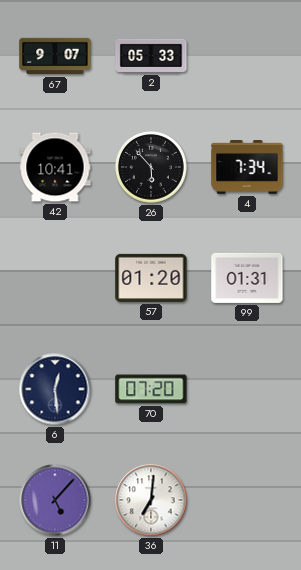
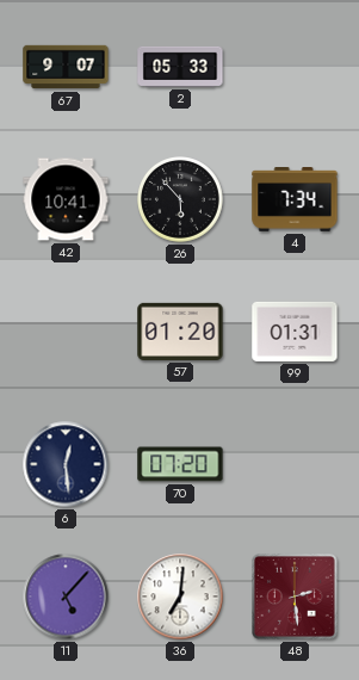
48: none -> 2:29
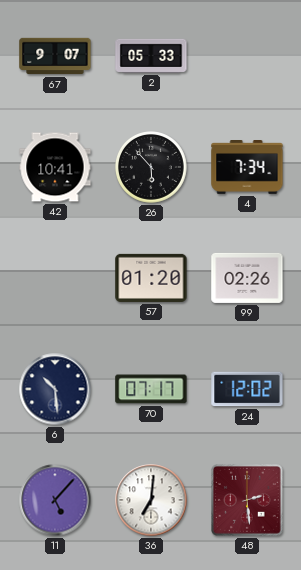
99: 01:31 -> 02:26
6: 12:29 -> 10:29
70: 07:20 -> 07:17
24: none -> 12:02
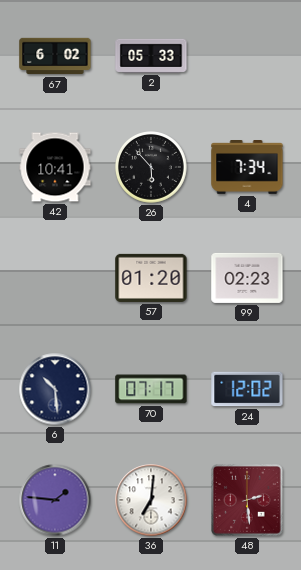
67: 9:07 -> 6:02
99: 02:26 -> 02:23
11: 5:07 -> 1:46
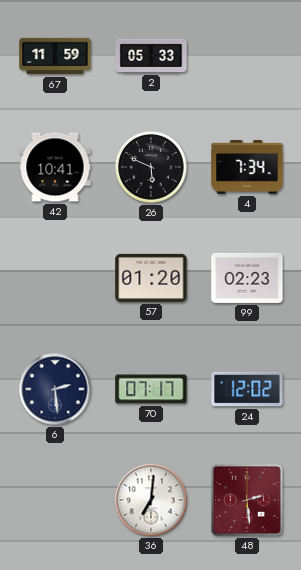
67: 6:02 -> 11:59
26: 5:53 -> 5:49
6: 10:29 -> 2:29
11: 1:46 -> none
